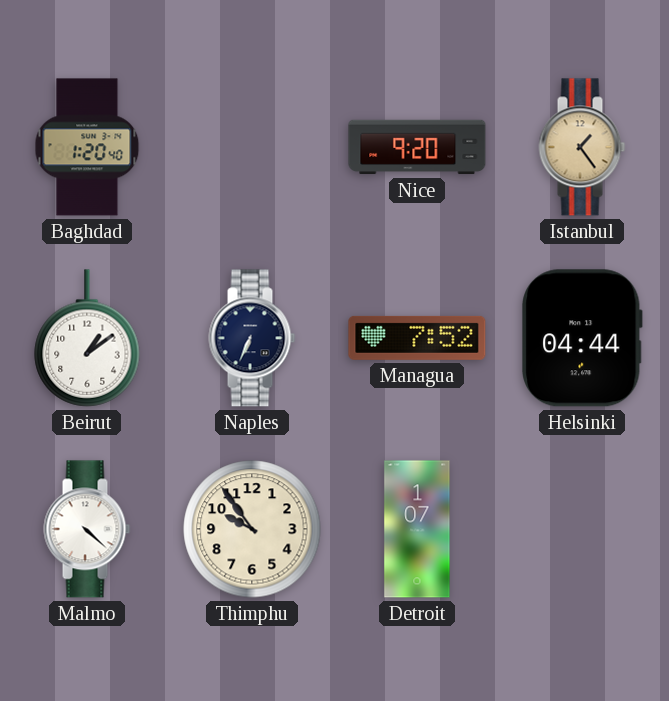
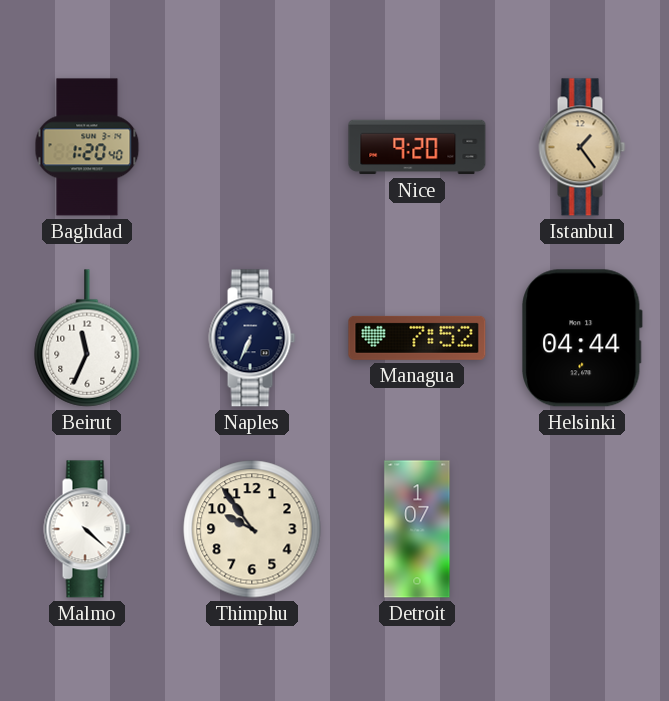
Beirut: 1:09 -> 11:34
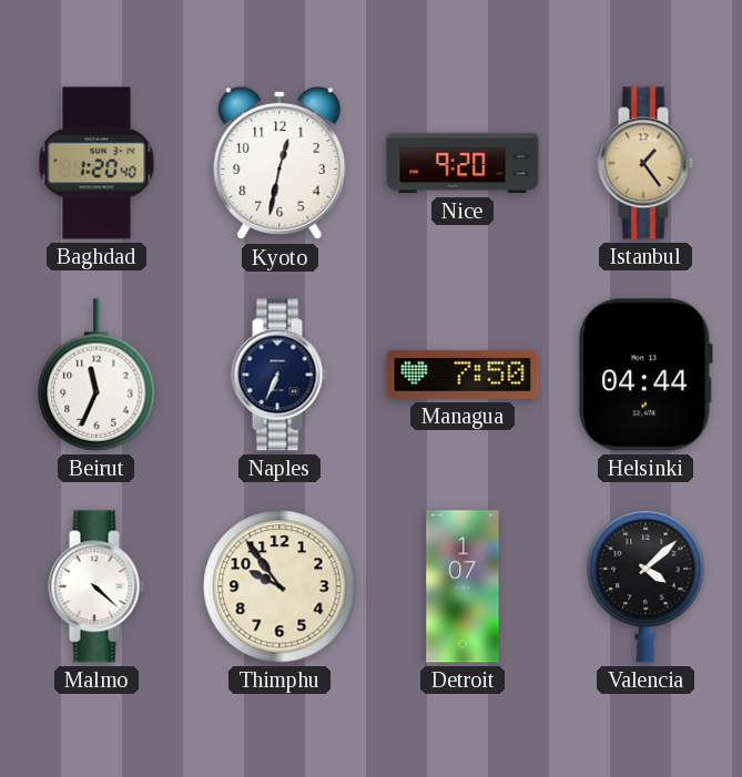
Kyoto: none -> 12:32
Managua: 7:52 -> 7:50
Valencia: none -> 4:08
